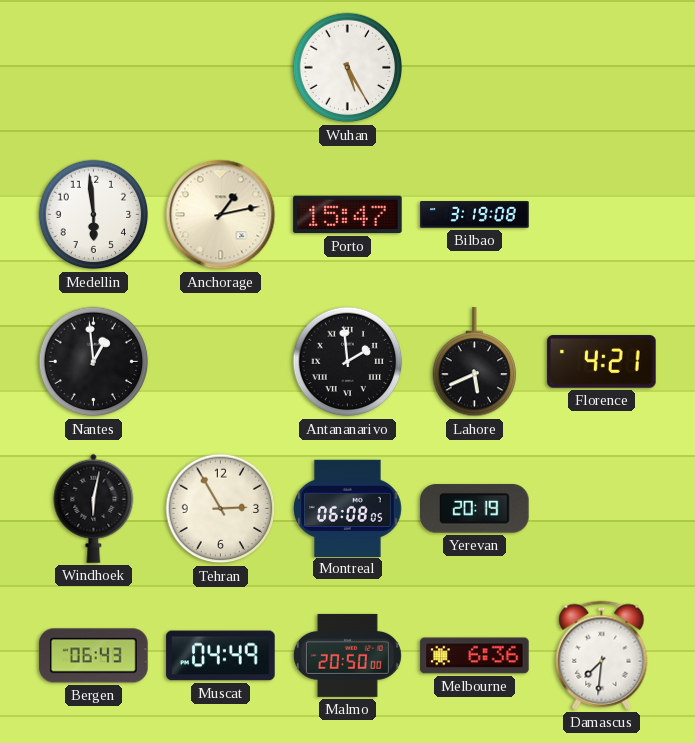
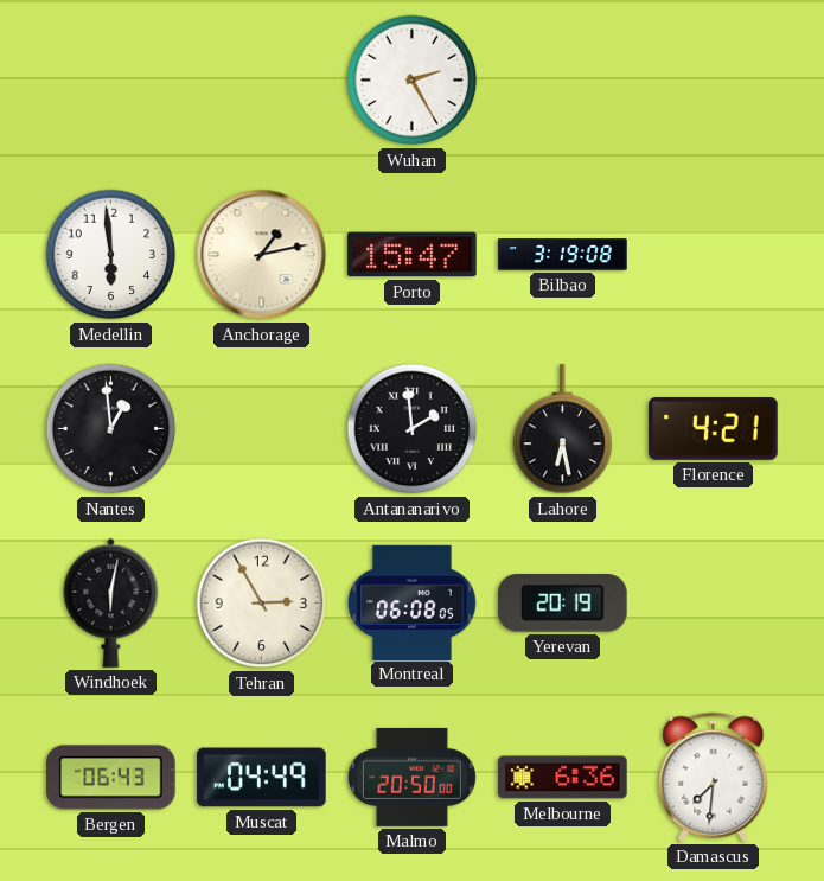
Wuhan: 5:25 -> 2:25
Lahore: 5:41 -> 6:28
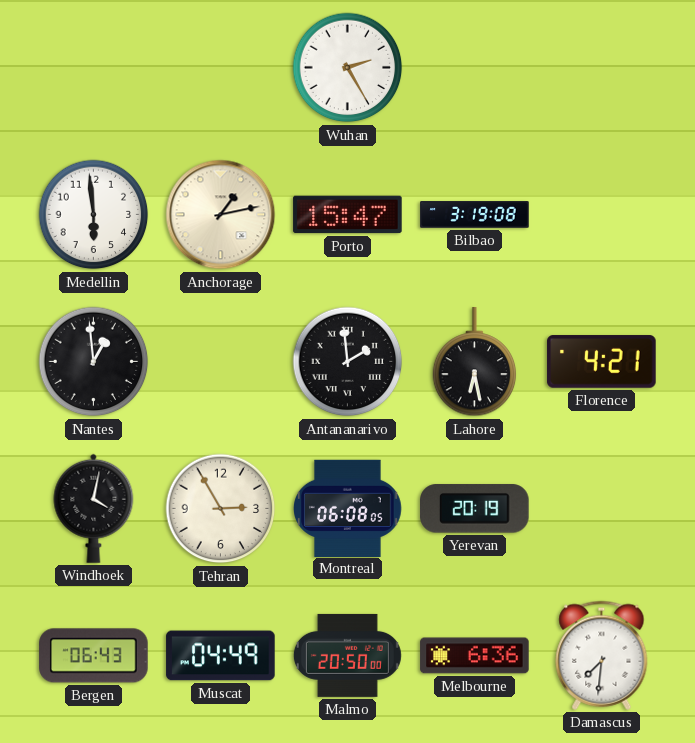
Windhoek: 6:02 -> 4:02
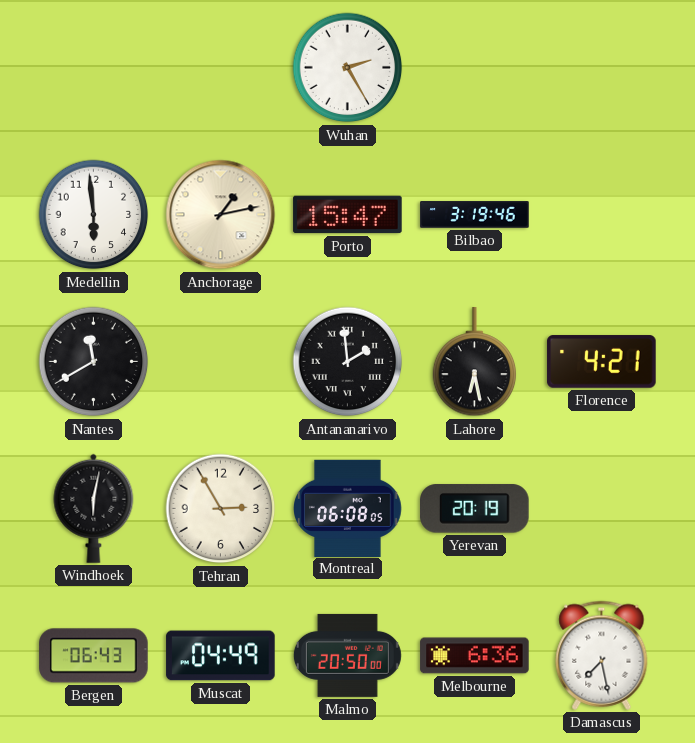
Bilbao: 3:19:08 -> 3:19:46
Nantes: 12:59 -> 11:40
Windhoek: 4:02 -> 6:02
Damascus: 7:31 -> 7:28
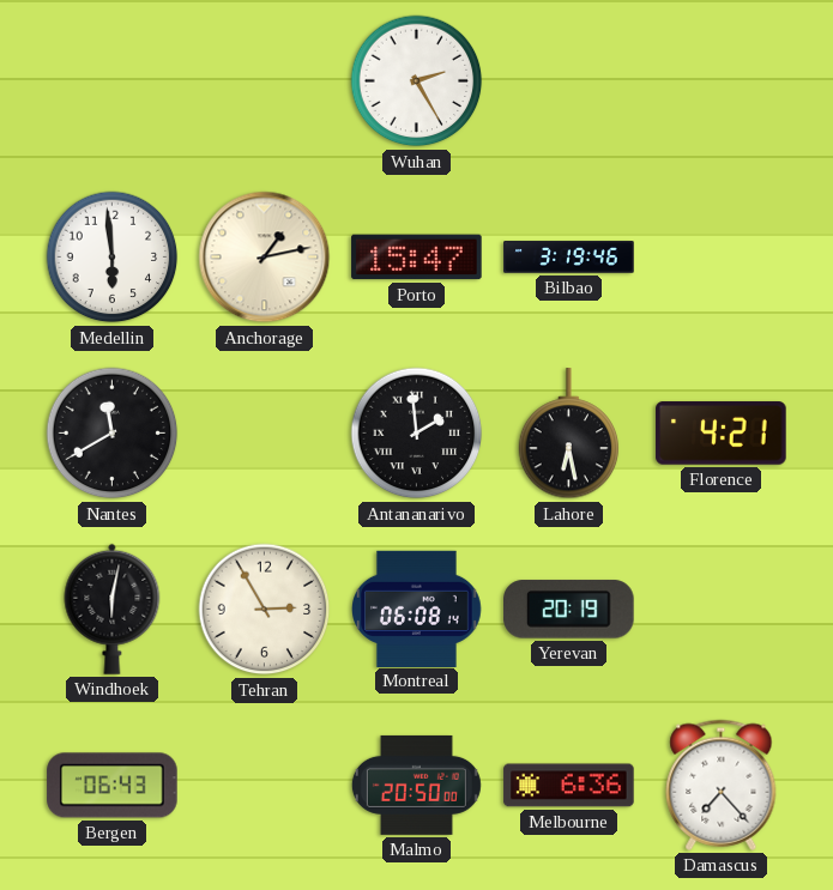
Montreal: 06:08:05 -> 06:08:14
Muscat: 04:49 -> none
Damascus: 7:28 -> 7:23
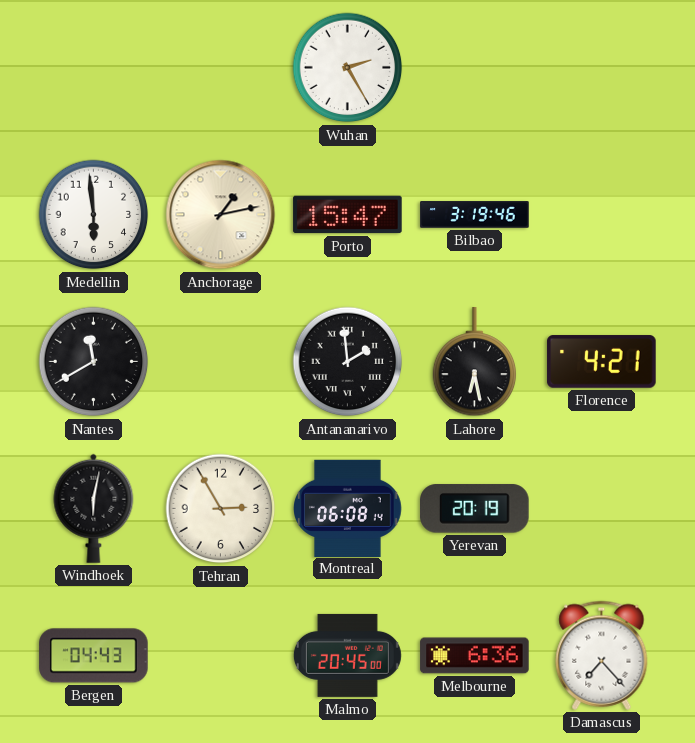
Bergen: 06:43 -> 04:43
Malmo: 20:50 -> 20:45
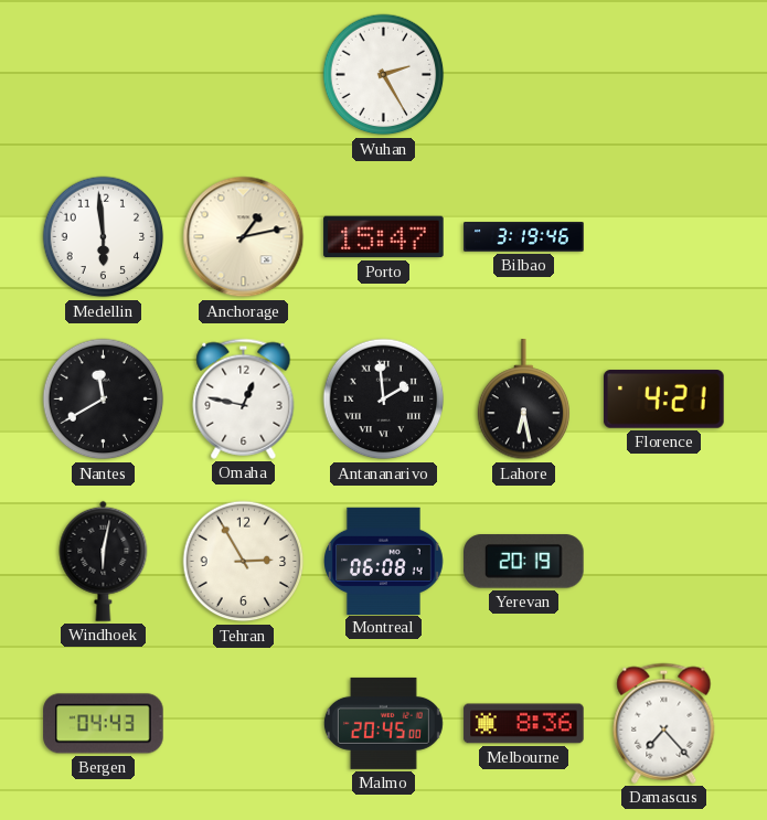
Omaha: none -> 12:47
Melbourne: 6:36 -> 8:36
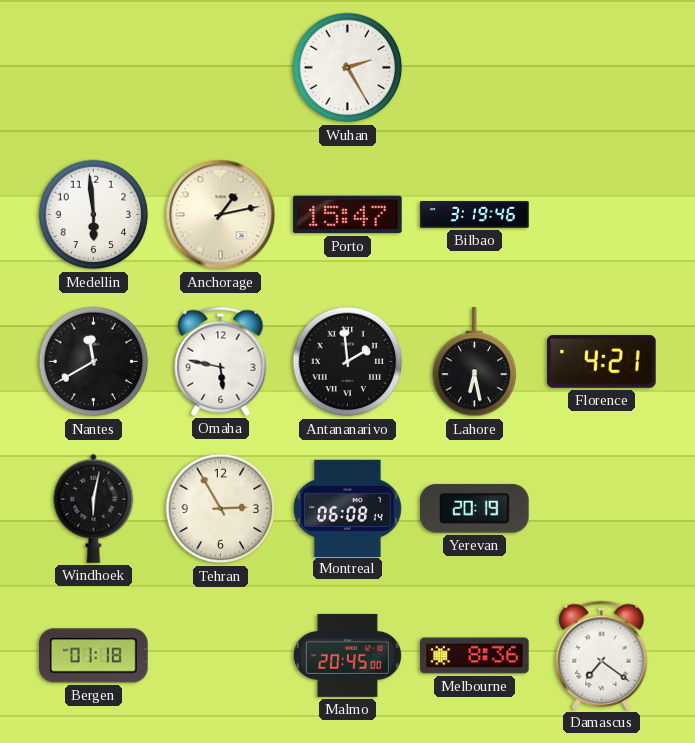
Omaha: 12:47 -> 5:47
Bergen: 04:43 -> 01:18
Damascus: 7:23 -> 7:21
